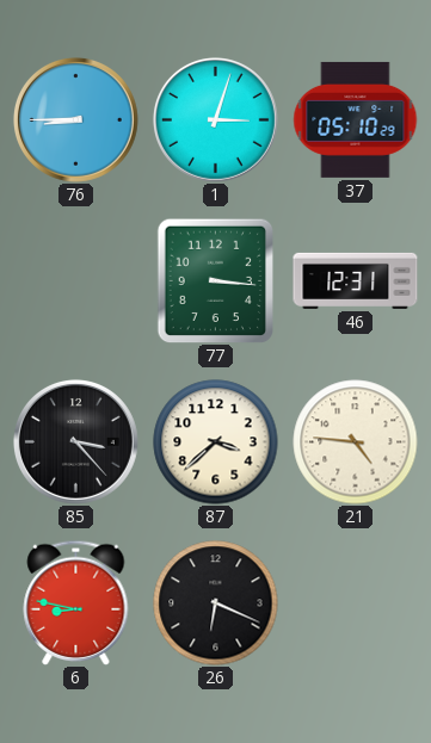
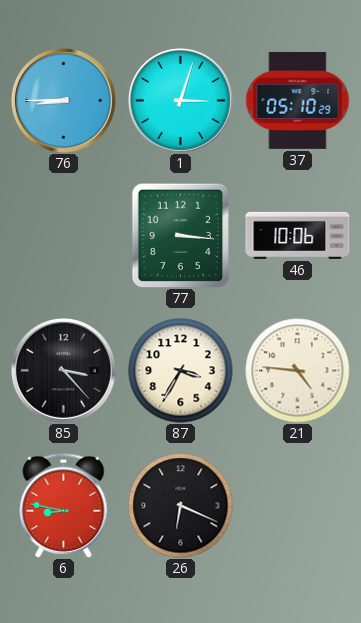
46: 12:31 -> 10:06
87: 3:38 -> 3:35
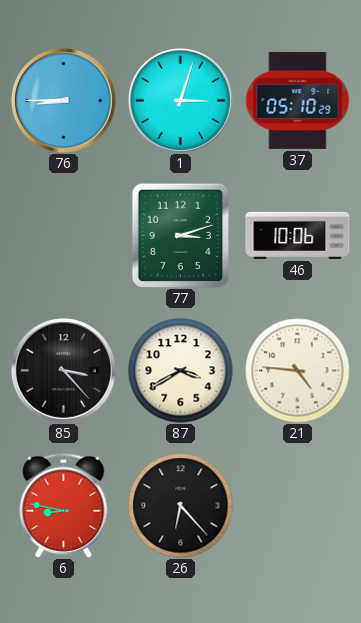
77: 3:16 -> 3:12
87: 3:35 -> 3:40
26: 6:19 -> 6:23
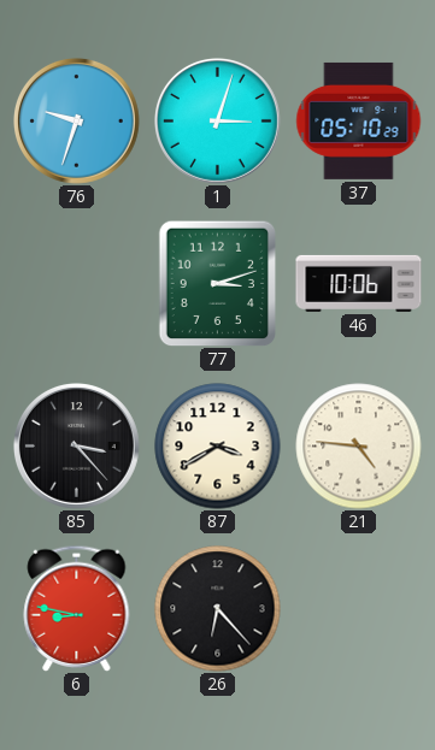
76: 8:45 -> 9:33
